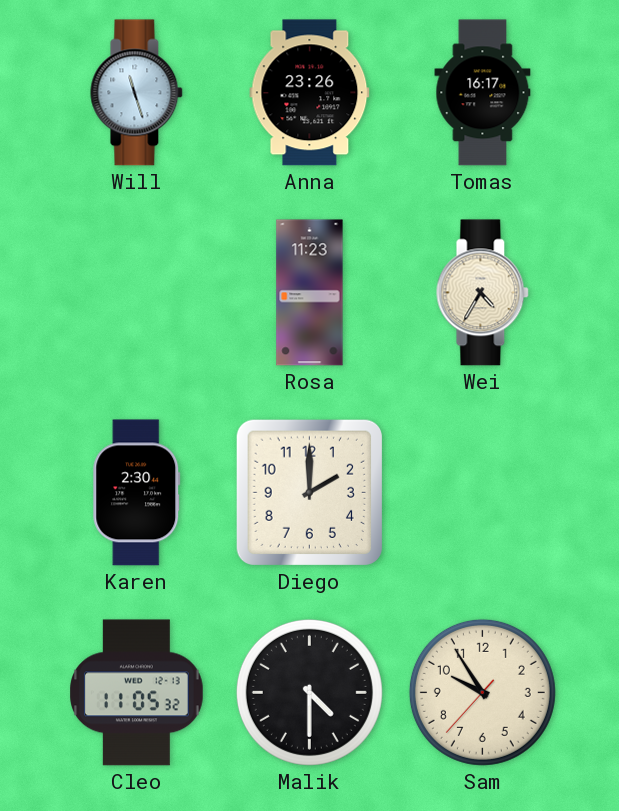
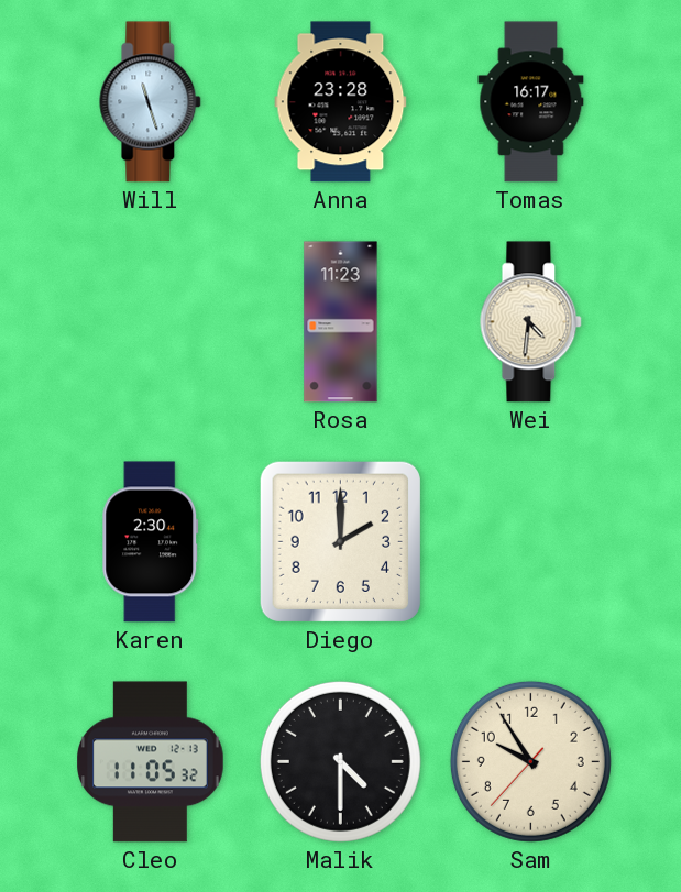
Anna: 23:26 -> 23:28
Wei: 4:35 -> 4:31
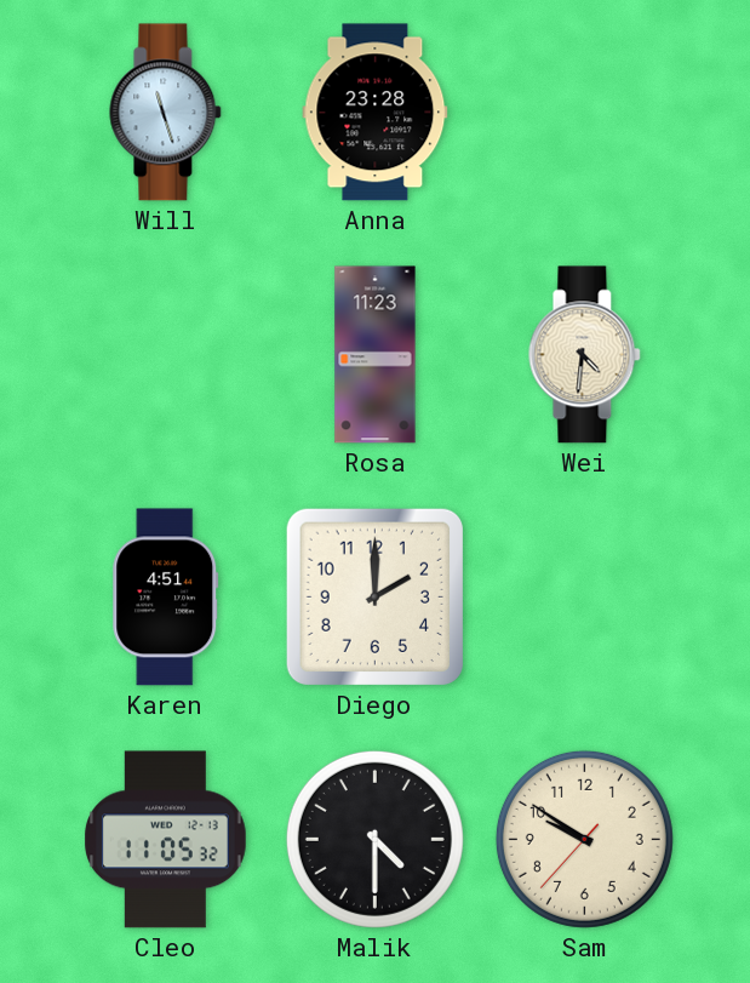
Tomas: 16:17 -> none
Karen: 2:30 -> 4:51
Sam: 9:54 -> 9:50
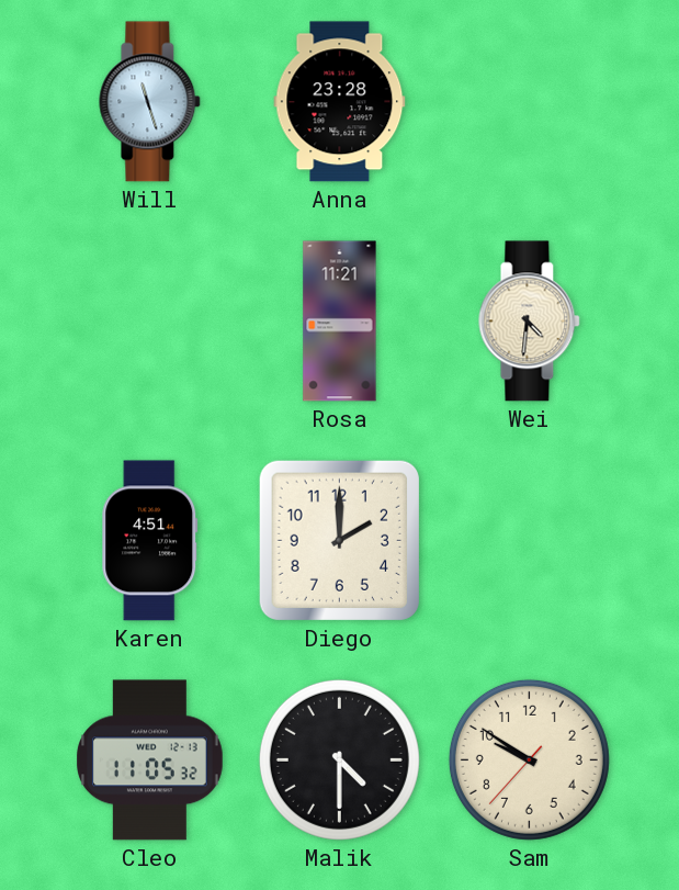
Rosa: 11:23 -> 11:21
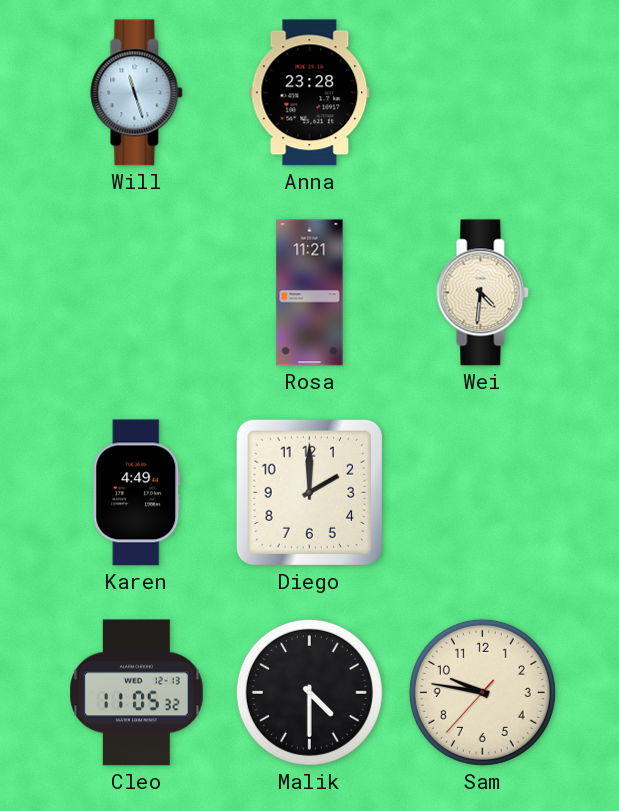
Karen: 4:51 -> 4:49
Sam: 9:50 -> 9:46
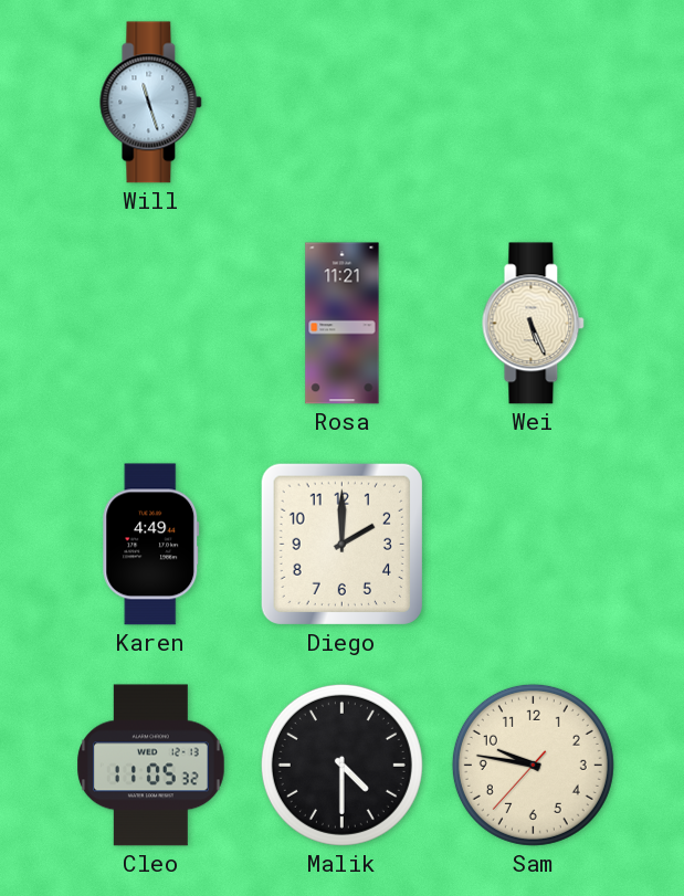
Anna: 23:28 -> none
Wei: 4:31 -> 5:26
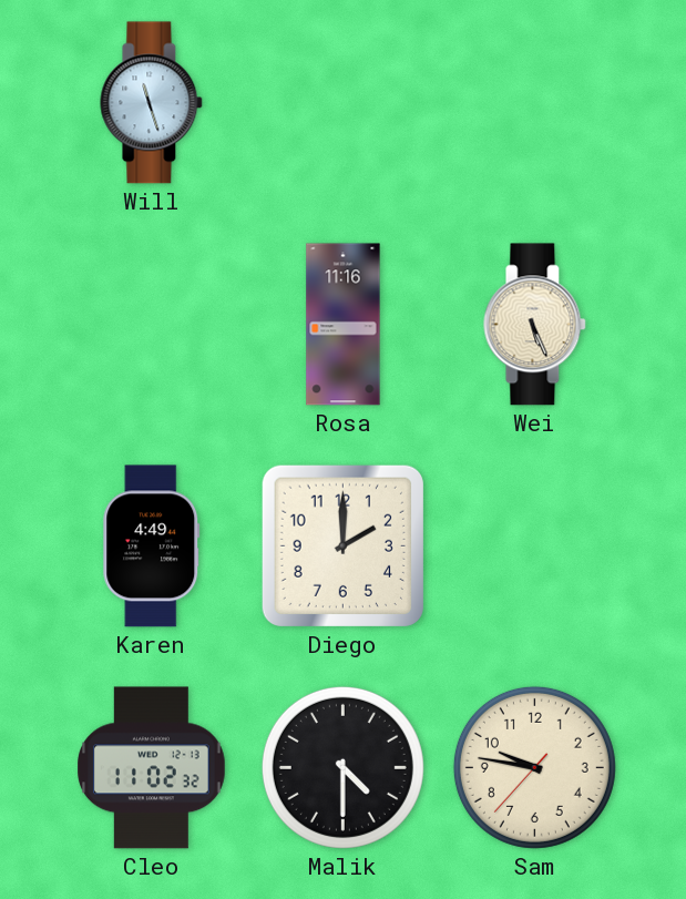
Rosa: 11:21 -> 11:16
Cleo: 11:05 -> 11:02
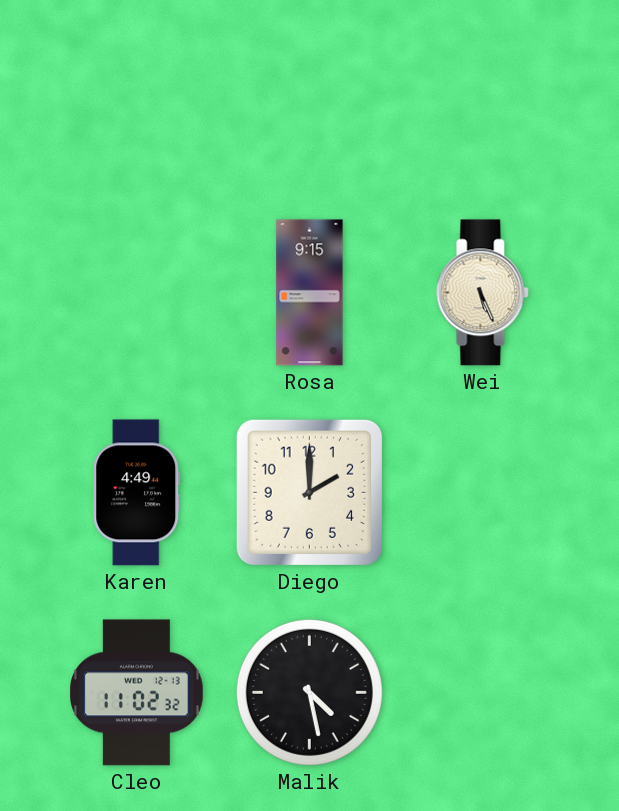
Will: 11:27 -> none
Rosa: 11:16 -> 9:15
Malik: 4:30 -> 4:28
Sam: 9:46 -> none
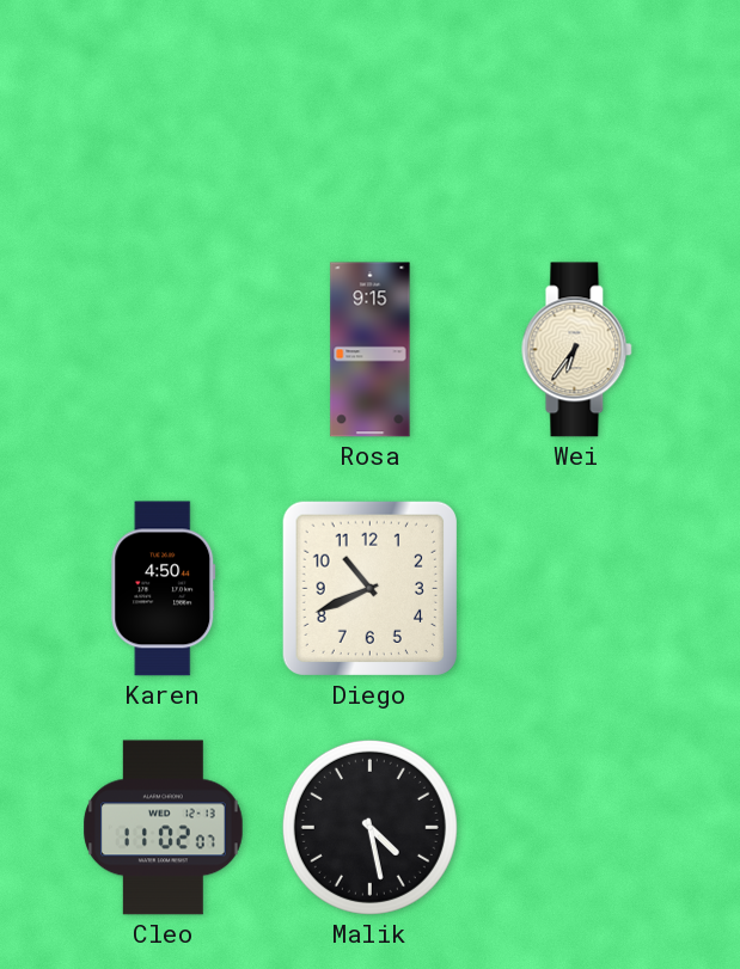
Wei: 5:26 -> 6:36
Karen: 4:49 -> 4:50
Diego: 2:00 -> 10:41
Cleo: 11:02:32 -> 11:02:07
